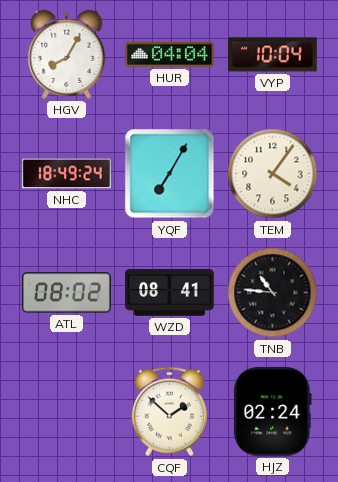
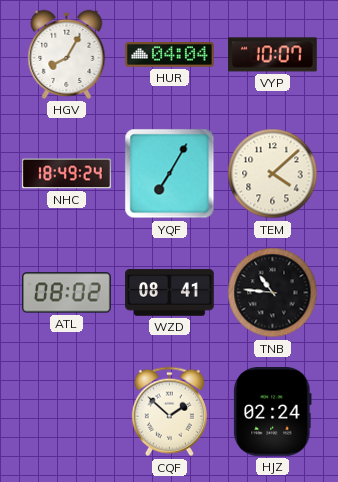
VYP: 10:04 -> 10:07
TEM: 4:06 -> 4:08
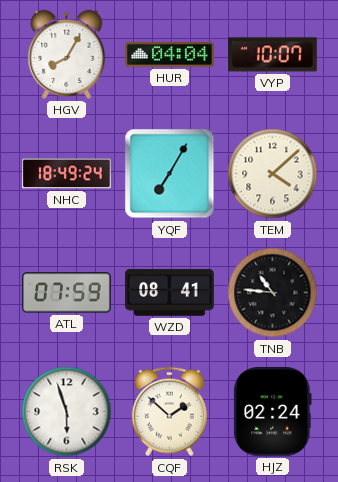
ATL: 08:02 -> 07:59
RSK: none -> 5:57
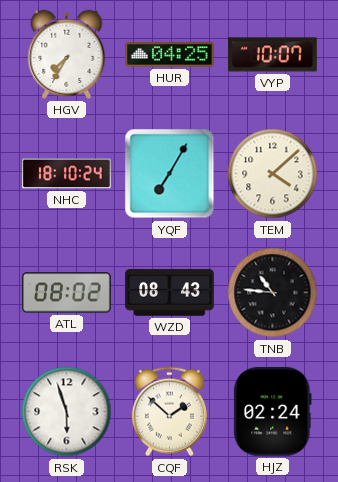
HGV: 8:05 -> 7:35
HUR: 04:04 -> 04:25
NHC: 18:49 -> 18:10
ATL: 07:59 -> 08:02
WZD: 08:41 -> 08:43
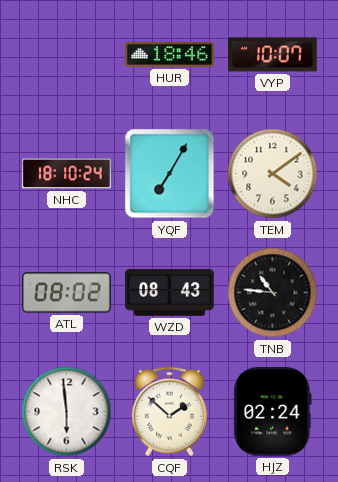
HGV: 7:35 -> none
HUR: 04:25 -> 18:46
TEM: 4:08 -> 4:09
RSK: 5:57 -> 5:59
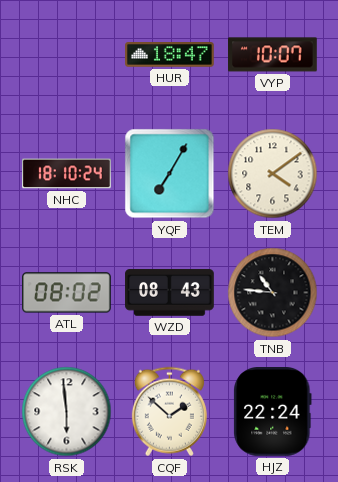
HUR: 18:46 -> 18:47
HJZ: 02:24 -> 22:24
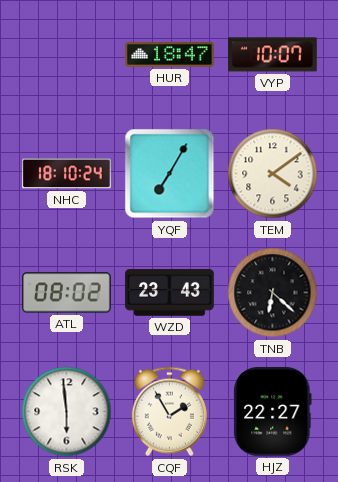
WZD: 08:43 -> 23:43
TNB: 10:46 -> 6:22
CQF: 1:52 -> 1:55
HJZ: 22:24 -> 22:27
